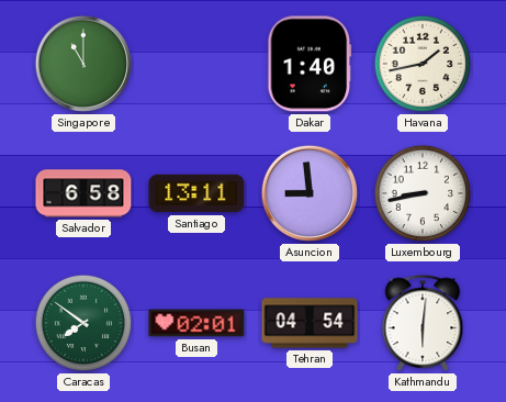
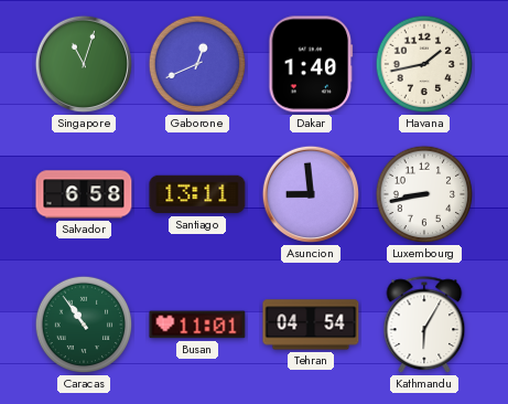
Singapore: 11:00 -> 11:03
Gaborone: none -> 12:41
Caracas: 7:51 -> 10:54
Busan: 02:01 -> 11:01
Kathmandu: 6:01 -> 6:05
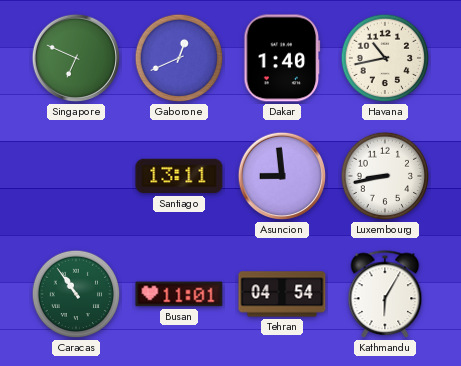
Singapore: 11:03 -> 6:49
Havana: 1:43 -> 10:43
Salvador: 6:58 -> none
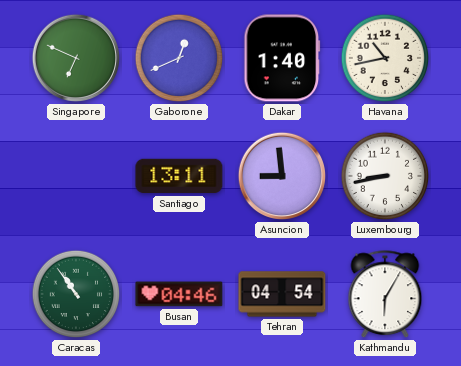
Busan: 11:01 -> 04:46
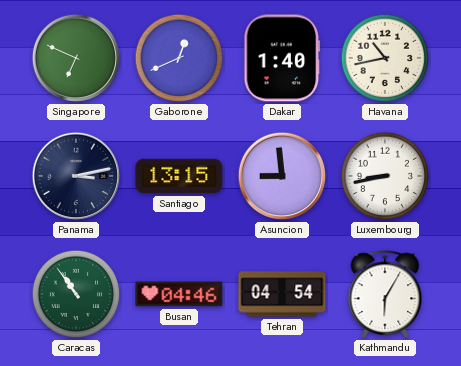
Panama: none -> 3:13
Santiago: 13:11 -> 13:15
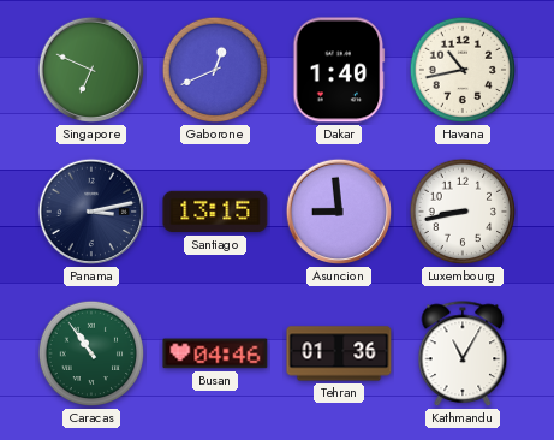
Tehran: 04:54 -> 01:36
Kathmandu: 6:05 -> 11:05
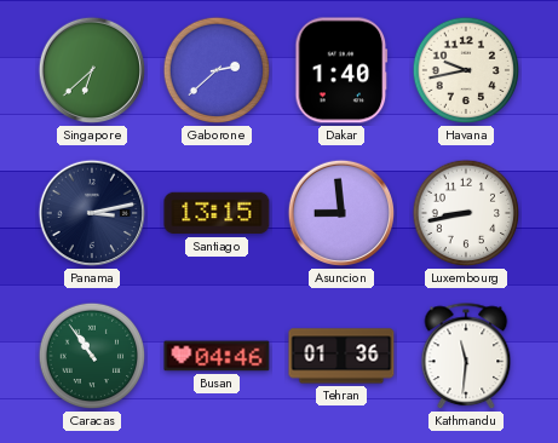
Singapore: 6:49 -> 6:38
Gaborone: 12:41 -> 2:38
Havana: 10:43 -> 9:43
Kathmandu: 11:05 -> 11:31
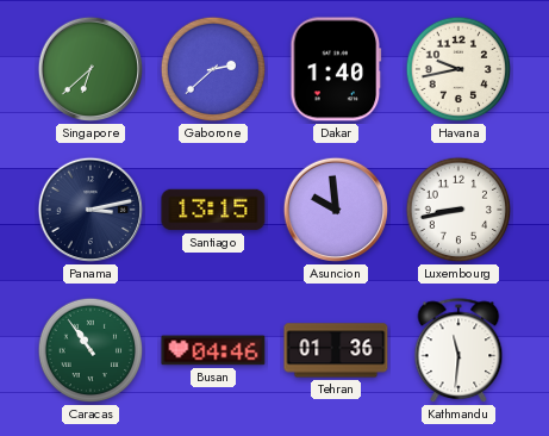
Asuncion: 8:59 -> 9:59
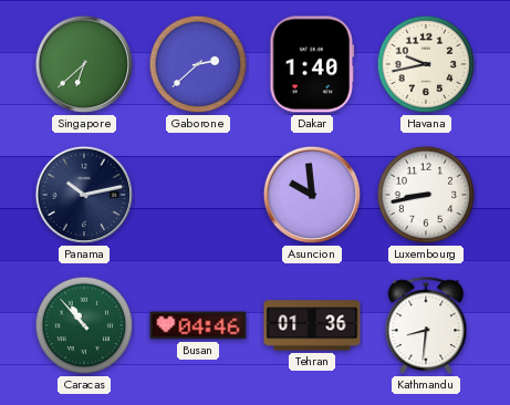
Panama: 3:13 -> 10:13
Santiago: 13:15 -> none
Caracas: 10:54 -> 10:53
Kathmandu: 11:31 -> 8:31
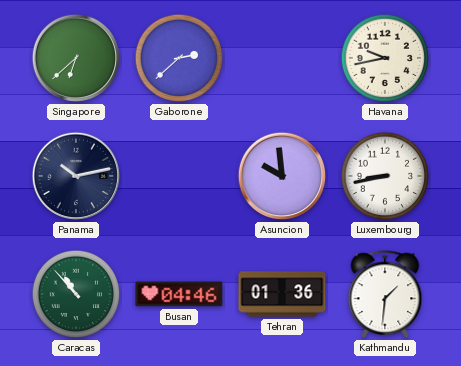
Dakar: 1:40 -> none
Kathmandu: 8:31 -> 1:31
